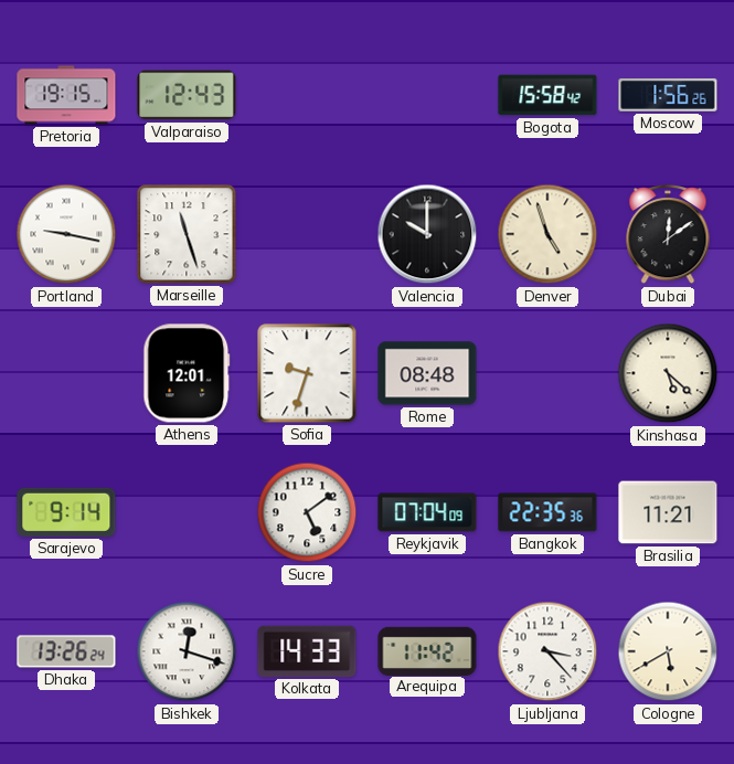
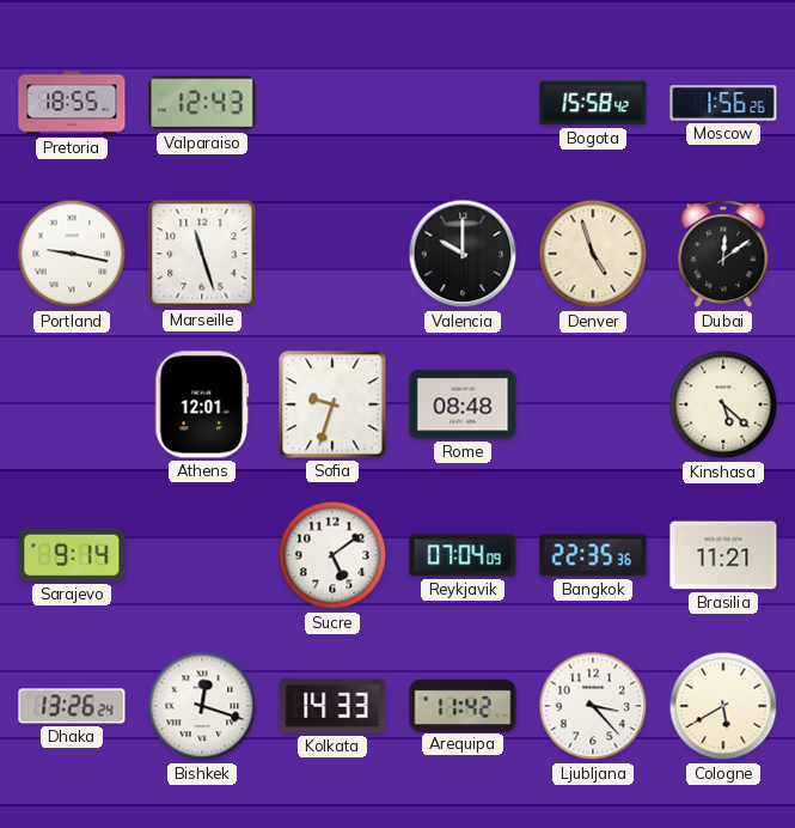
Pretoria: 19:15 -> 18:55
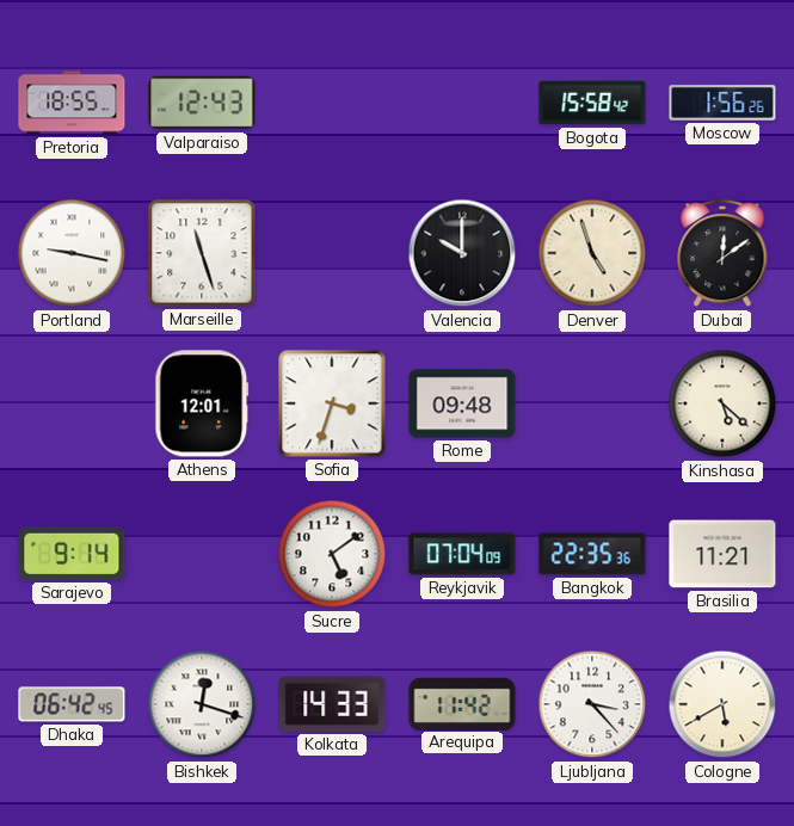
Sofia: 9:33 -> 3:33
Rome: 08:48 -> 09:48
Dhaka: 13:26 -> 06:42
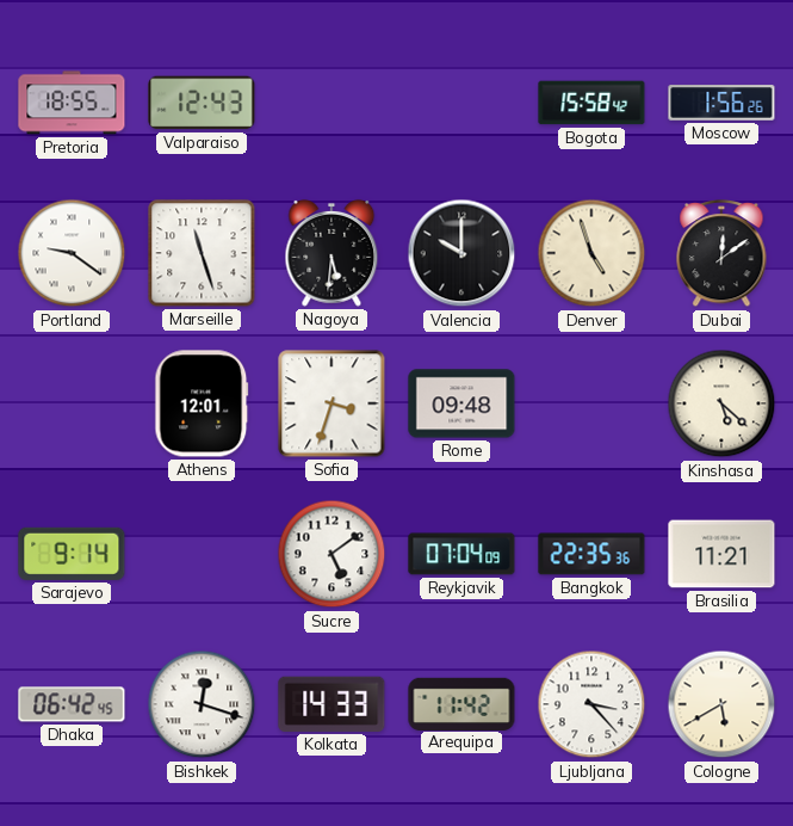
Portland: 9:17 -> 9:21
Nagoya: none -> 5:31
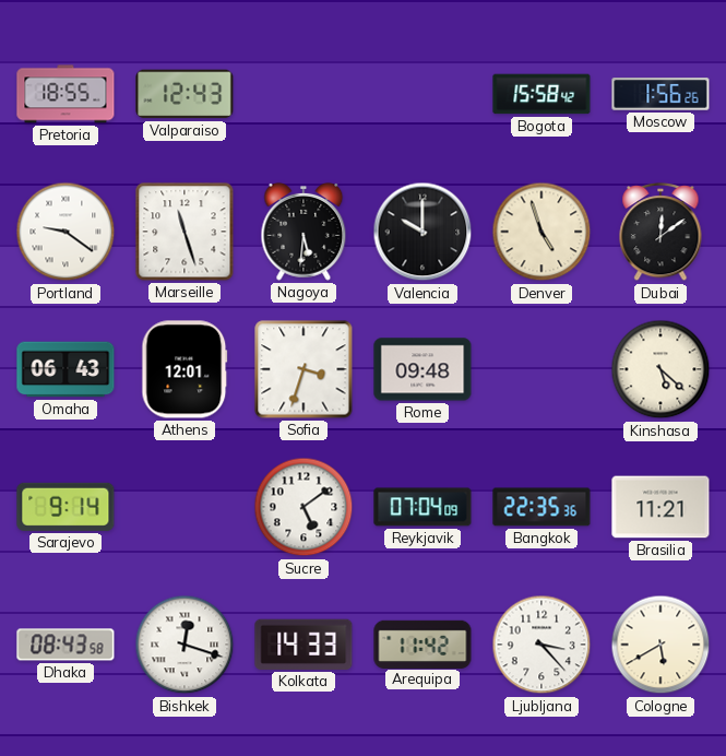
Omaha: none -> 06:43
Dhaka: 06:42 -> 08:43
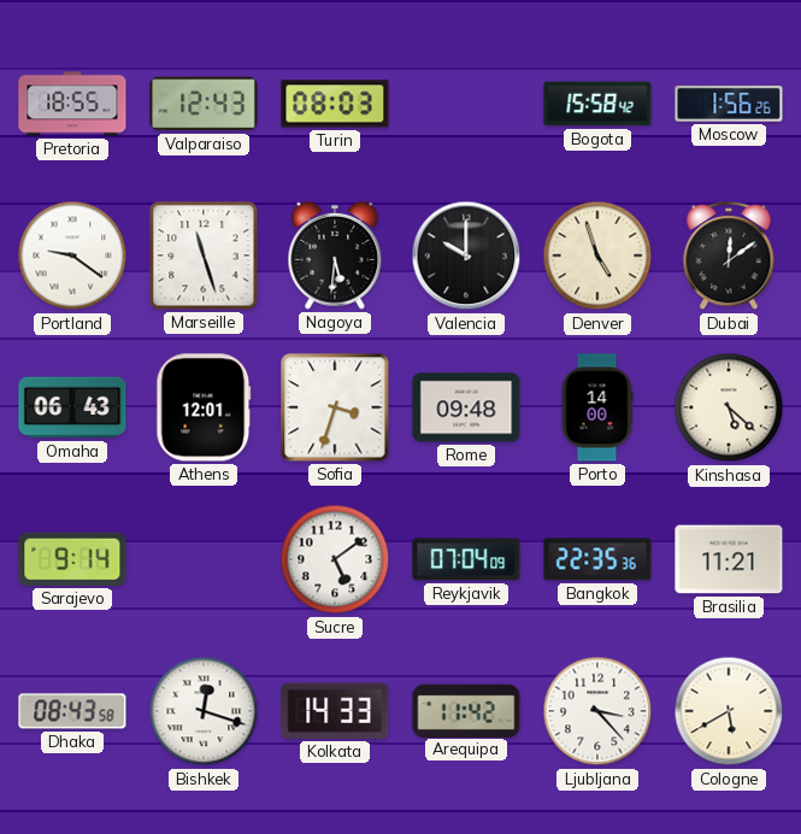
Turin: none -> 08:03
Porto: none -> 14:00
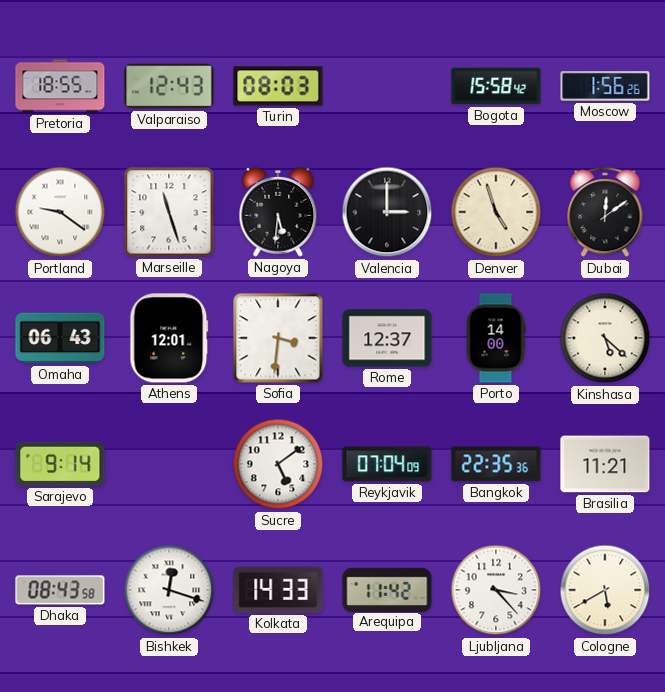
Valencia: 10:00 -> 3:00
Sofia: 3:33 -> 3:31
Rome: 09:48 -> 12:37
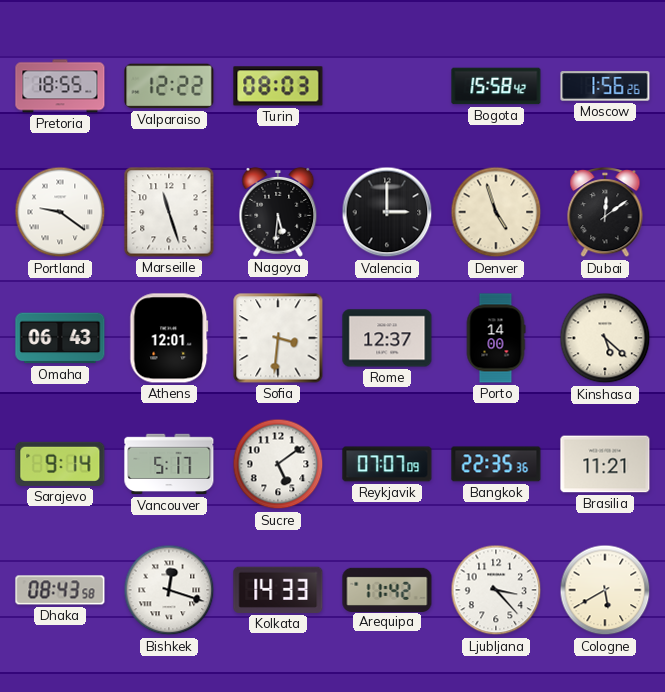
Valparaiso: 12:43 -> 12:22
Vancouver: none -> 5:17
Reykjavik: 07:04 -> 07:07
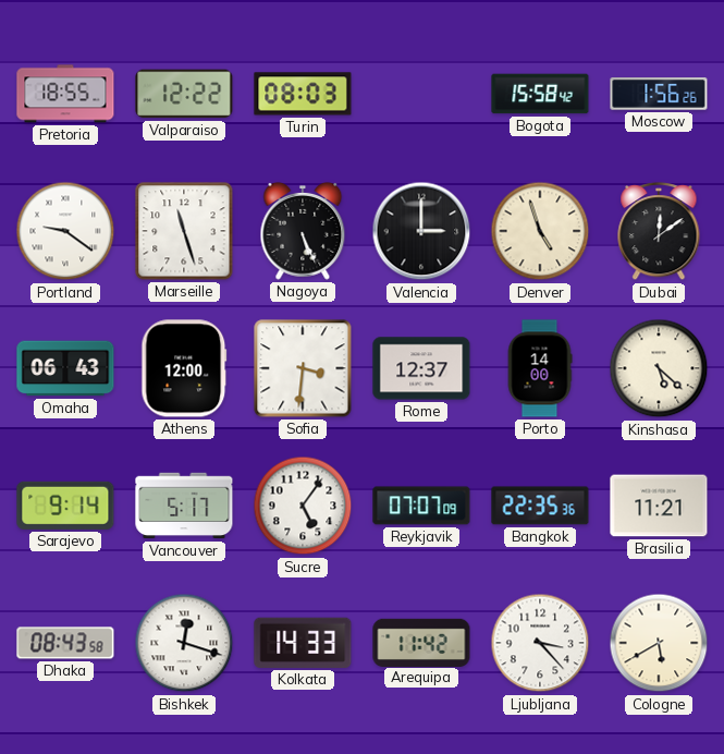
Nagoya: 5:31 -> 5:26
Athens: 12:01 -> 12:00
Sucre: 5:09 -> 5:06
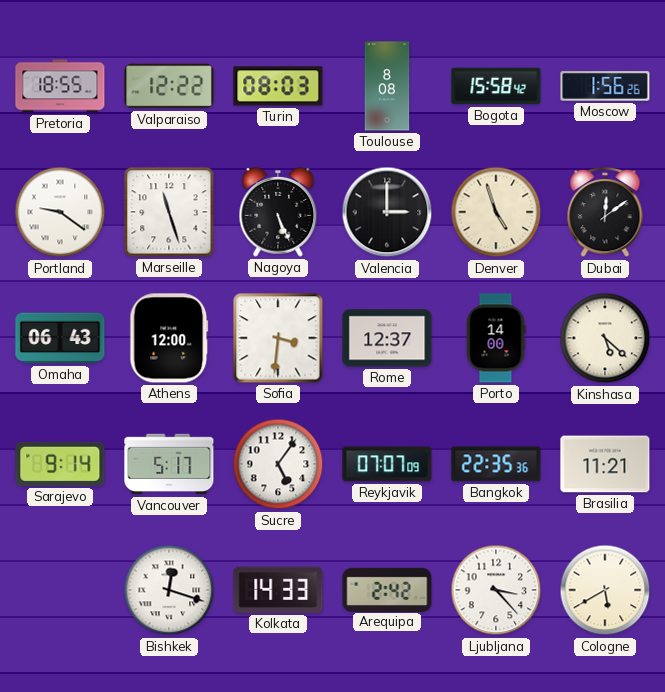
Toulouse: none -> 8:08
Dhaka: 08:43 -> none
Arequipa: 11:42 -> 2:42
